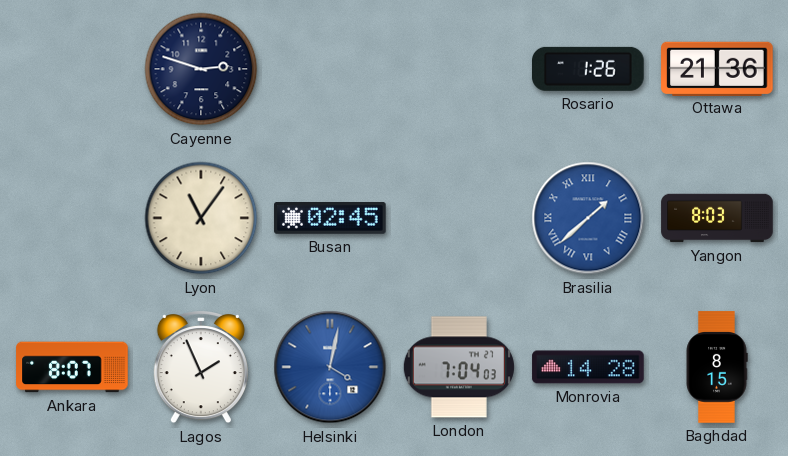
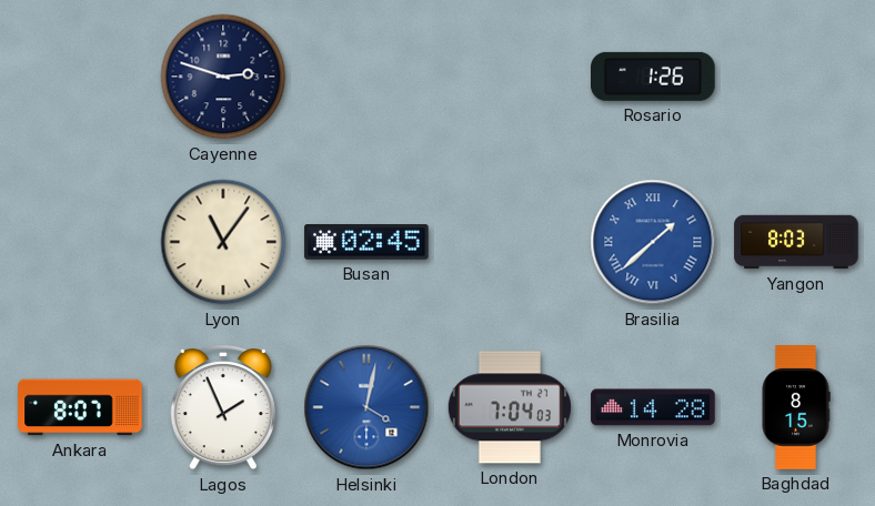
Ottawa: 21:36 -> none
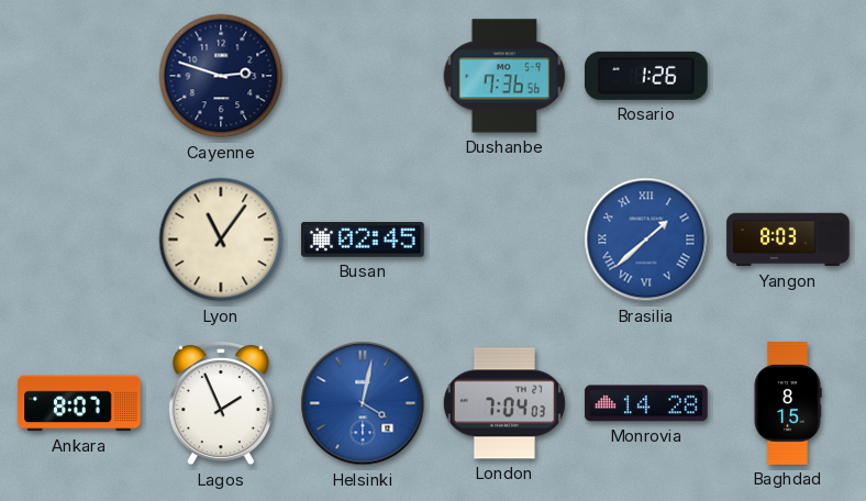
Dushanbe: none -> 7:36
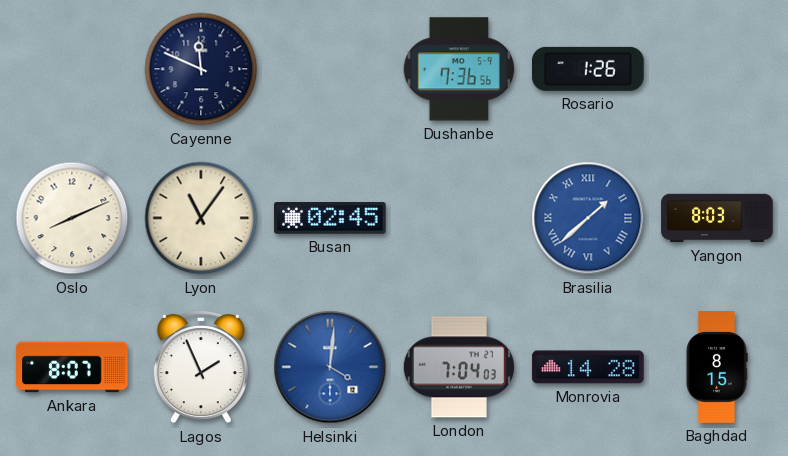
Cayenne: 2:48 -> 11:49
Oslo: none -> 8:11
Helsinki: 4:02 -> 4:01
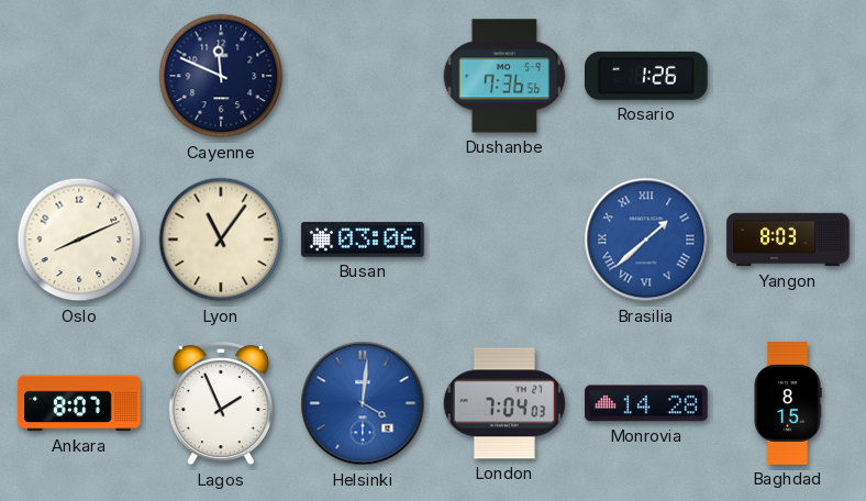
Busan: 02:45 -> 03:06
